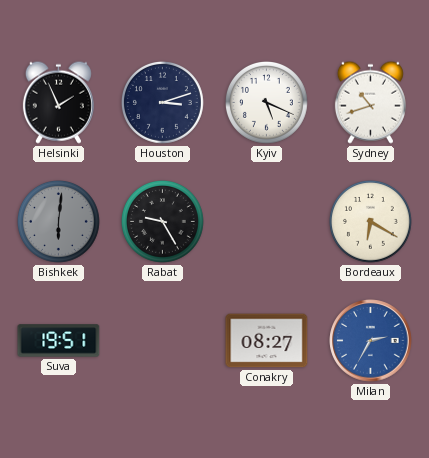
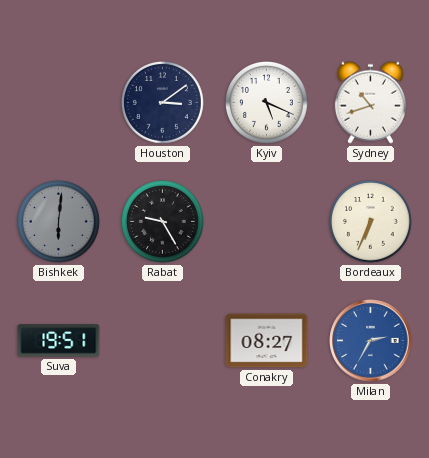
Helsinki: 1:56 -> none
Houston: 3:12 -> 3:09
Bordeaux: 6:20 -> 6:34
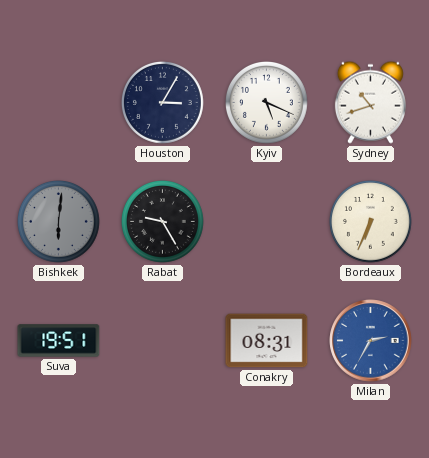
Houston: 3:09 -> 3:05
Conakry: 08:27 -> 08:31
